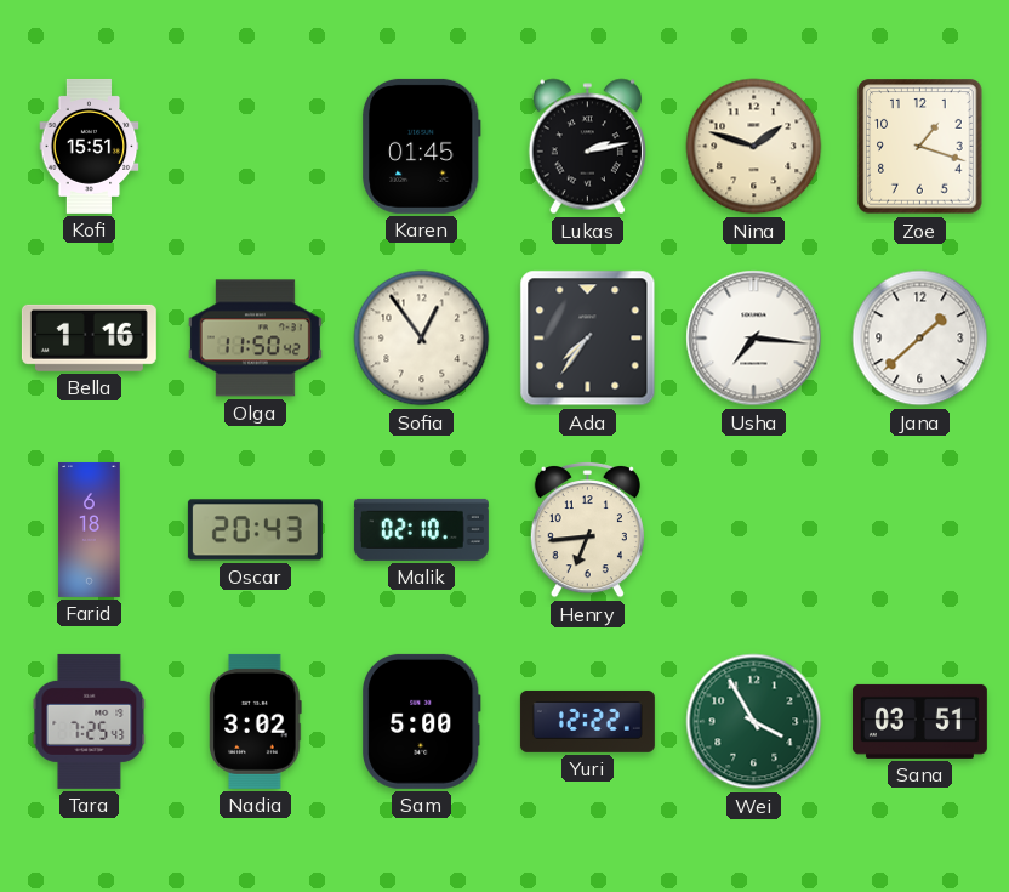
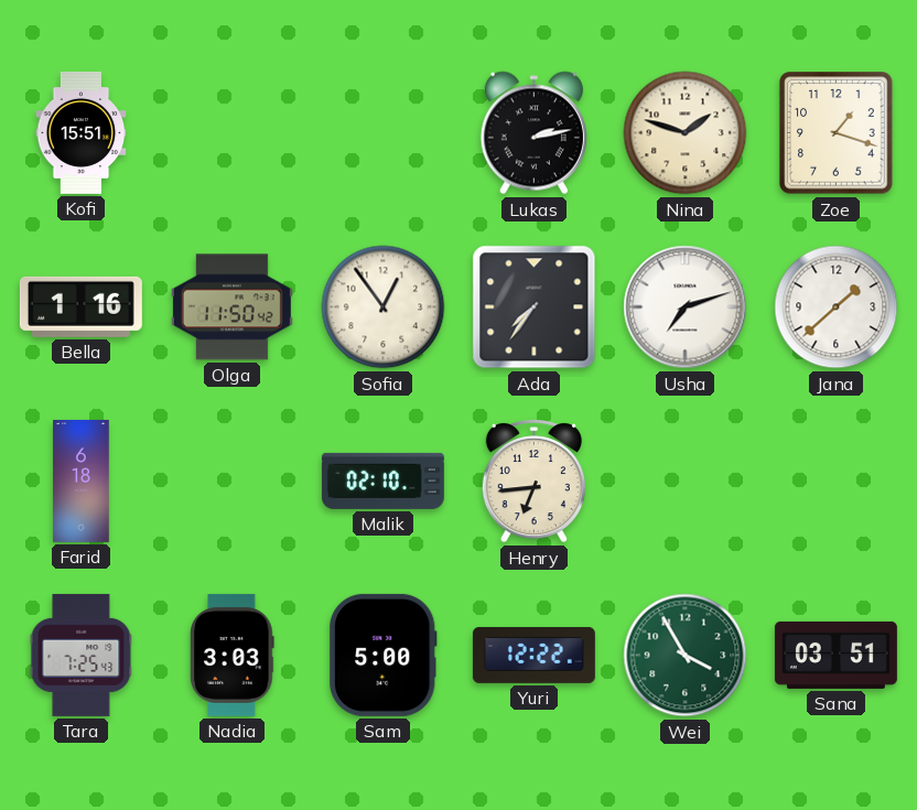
Karen: 01:45 -> none
Usha: 7:16 -> 7:12
Oscar: 20:43 -> none
Nadia: 3:02 -> 3:03
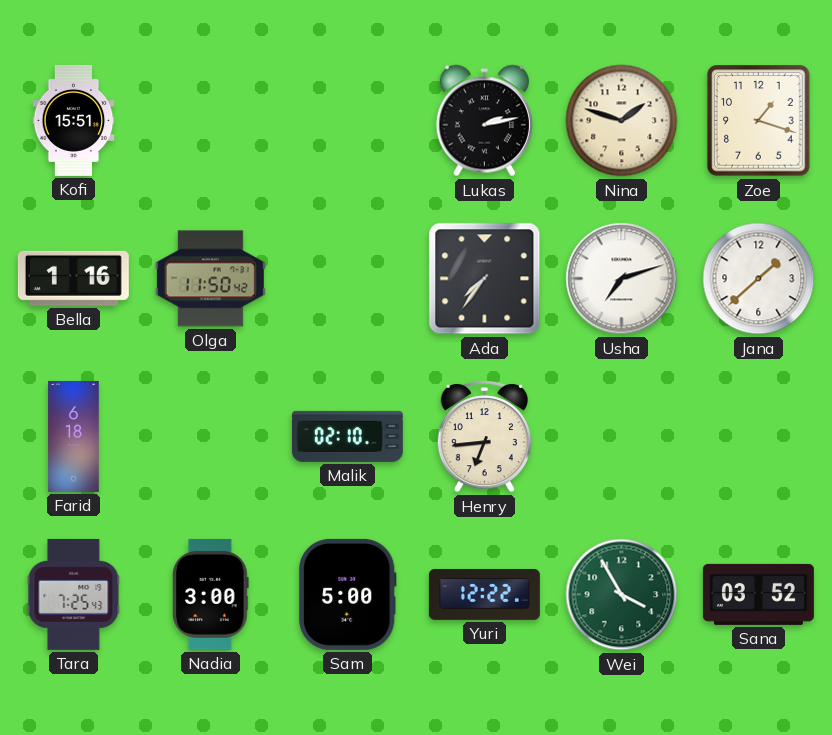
Sofia: 12:54 -> none
Nadia: 3:03 -> 3:00
Sana: 03:51 -> 03:52
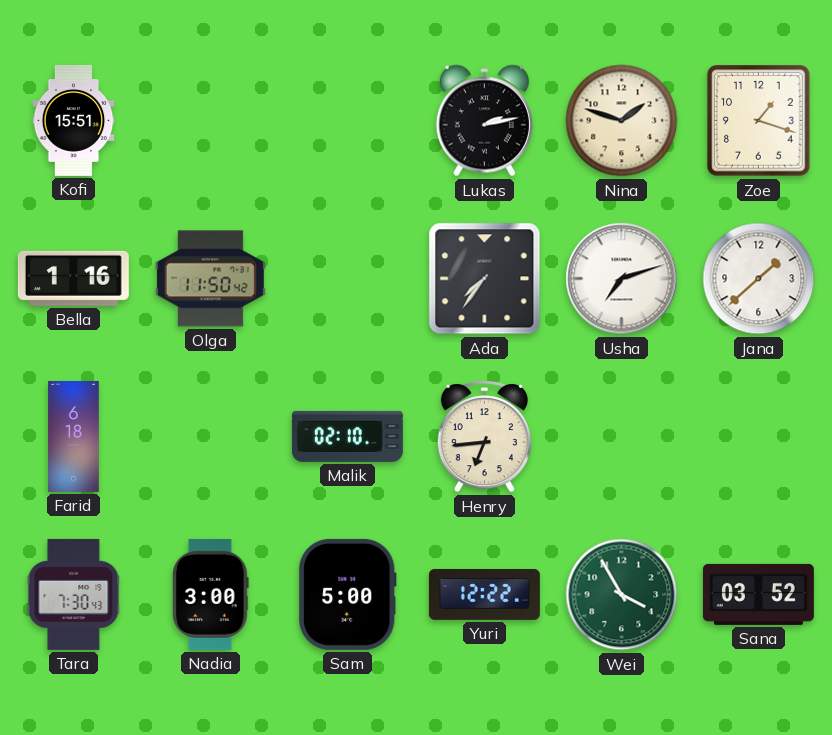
Tara: 7:25 -> 7:30
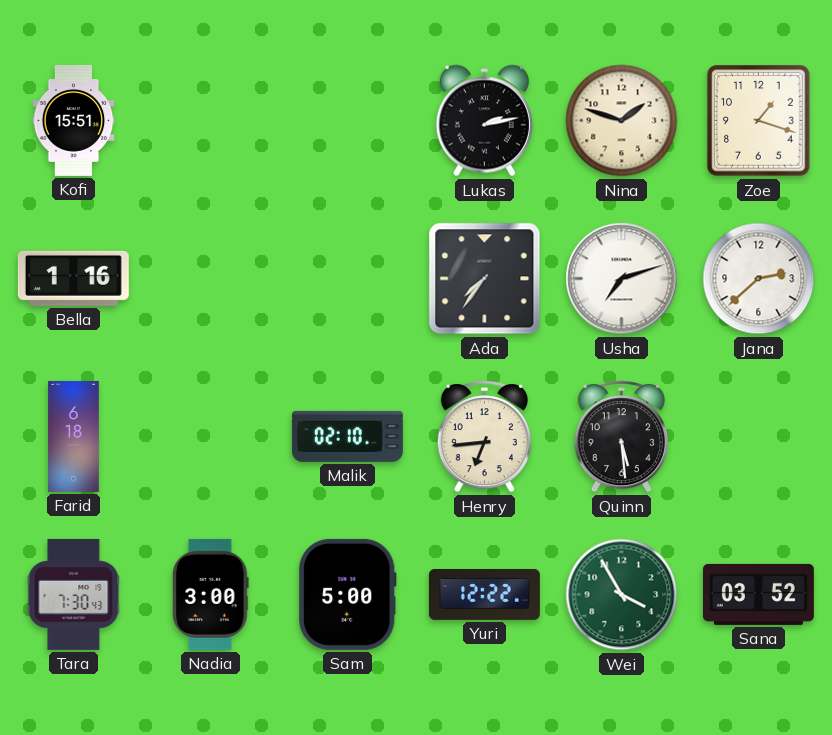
Olga: 11:50 -> none
Jana: 1:38 -> 2:38
Quinn: none -> 5:29
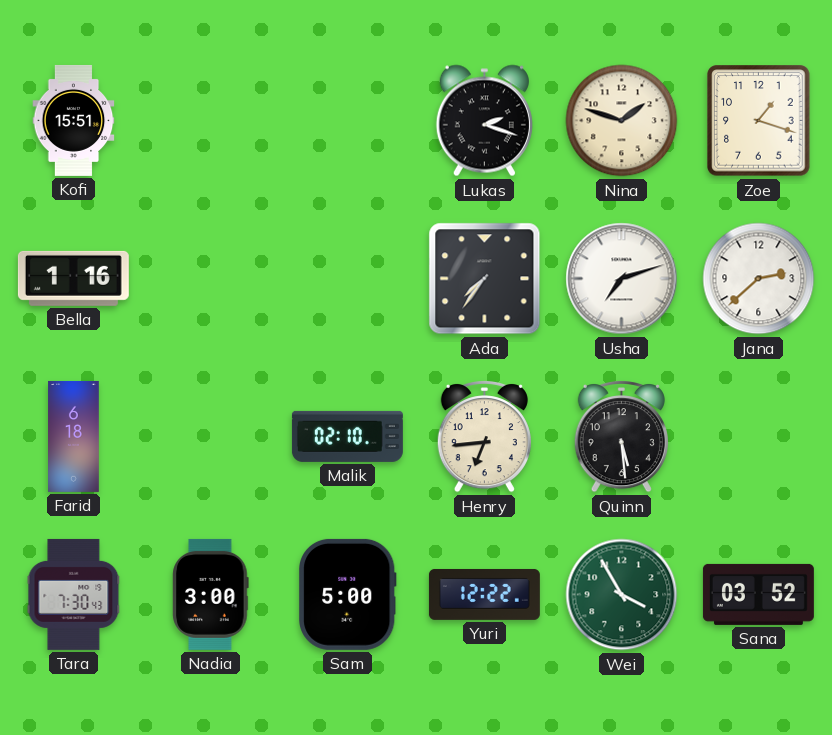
Lukas: 2:13 -> 2:18
